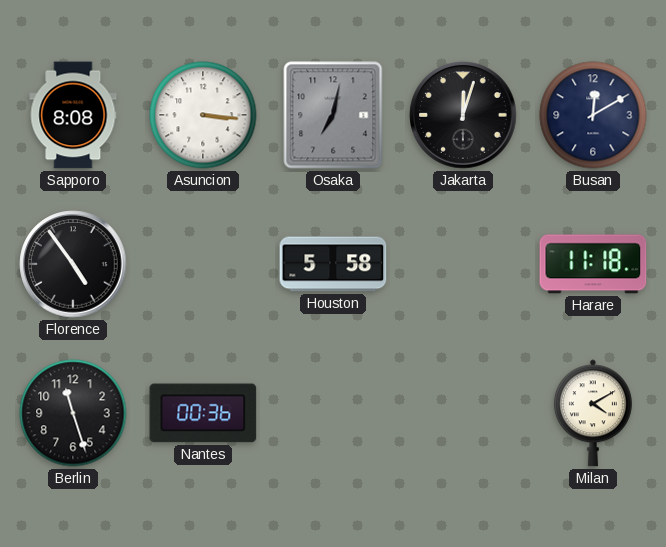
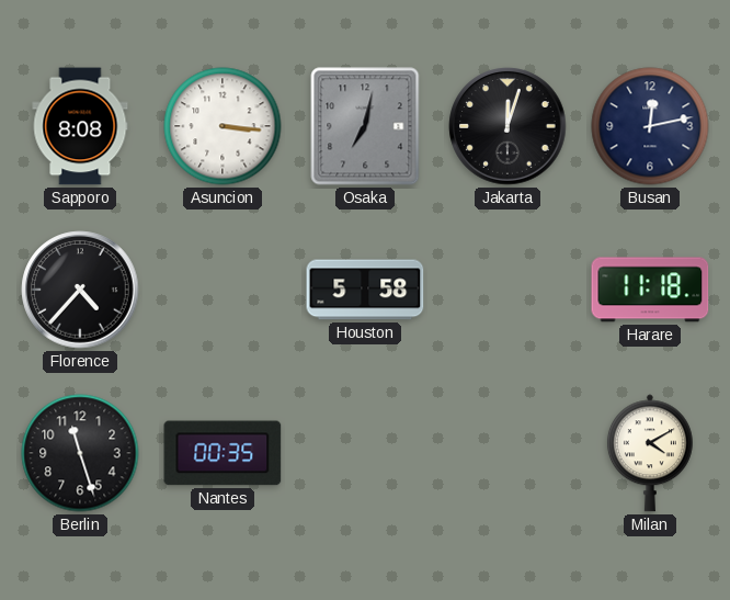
Busan: 12:10 -> 12:13
Florence: 4:54 -> 4:37
Nantes: 00:36 -> 00:35
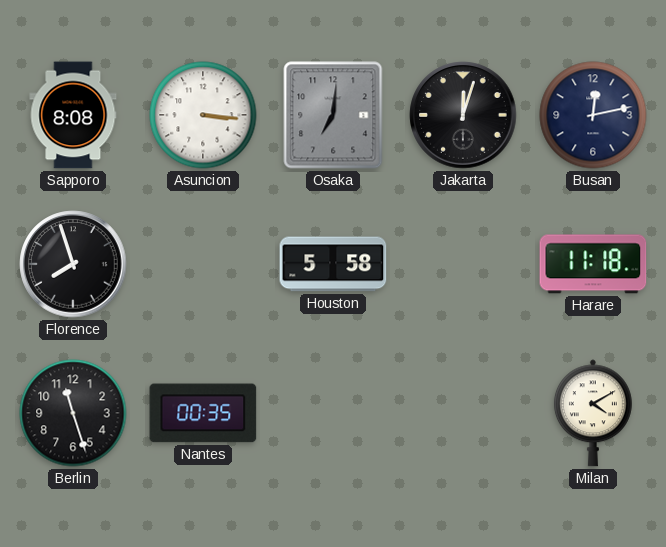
Osaka: 7:02 -> 7:01
Florence: 4:37 -> 7:57
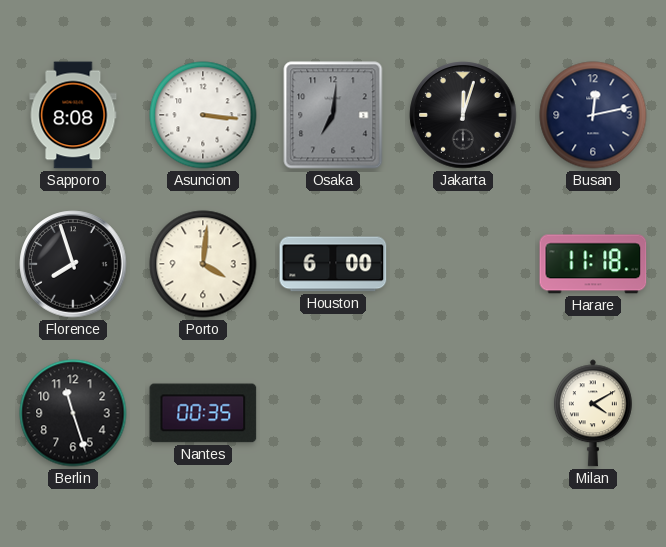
Porto: none -> 4:01
Houston: 5:58 -> 6:00
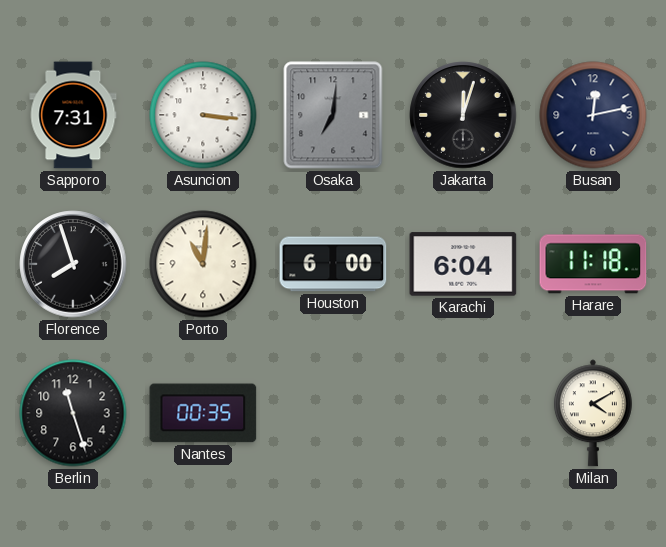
Sapporo: 8:08 -> 7:31
Porto: 4:01 -> 11:01
Karachi: none -> 6:04
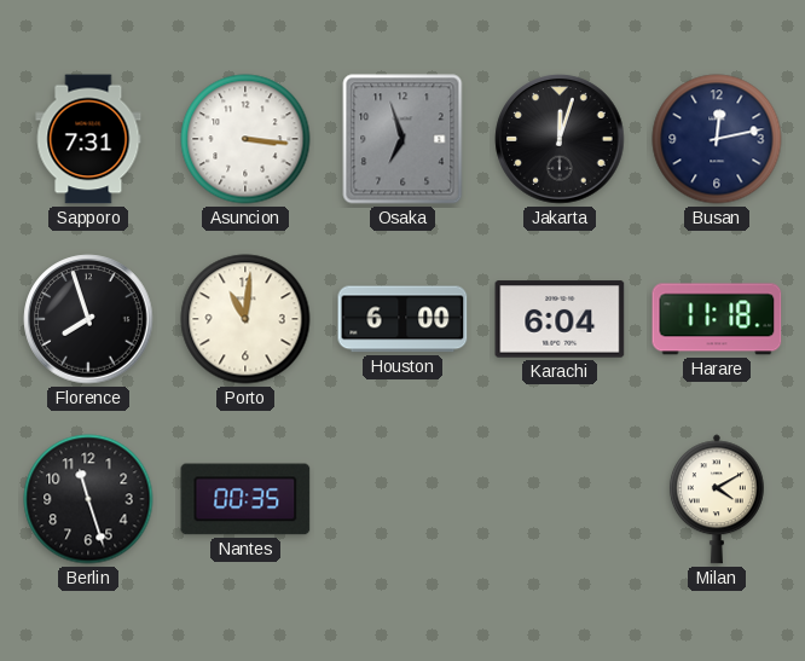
Osaka: 7:01 -> 6:57
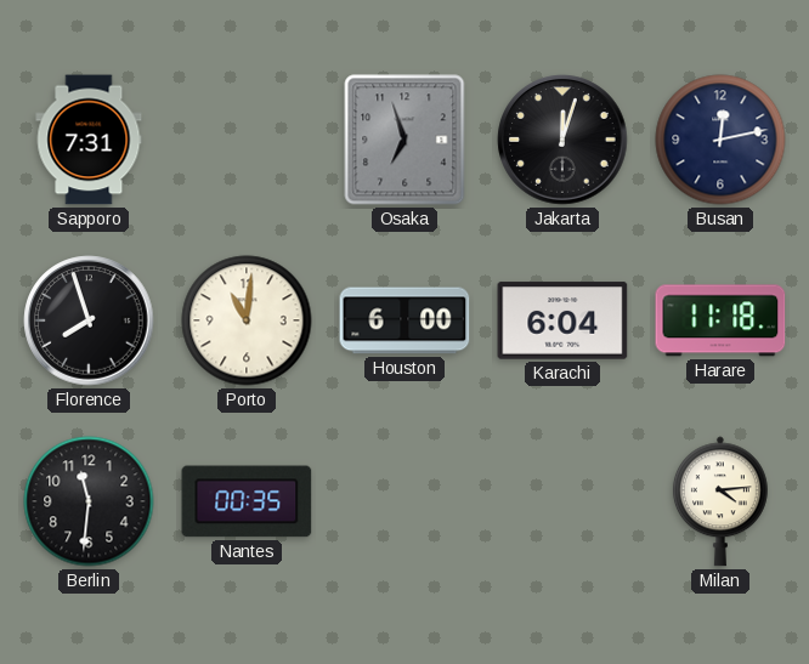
Asuncion: 3:16 -> none
Berlin: 11:27 -> 11:31
Milan: 4:10 -> 4:14
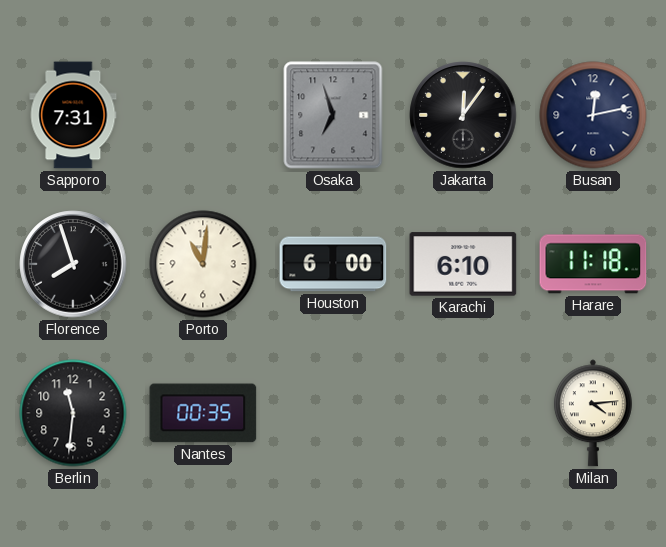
Jakarta: 12:03 -> 12:06
Karachi: 6:04 -> 6:10
